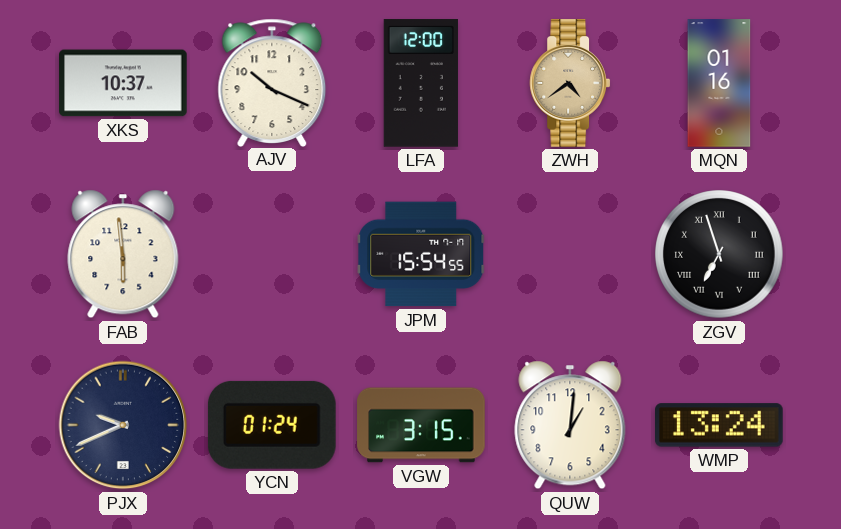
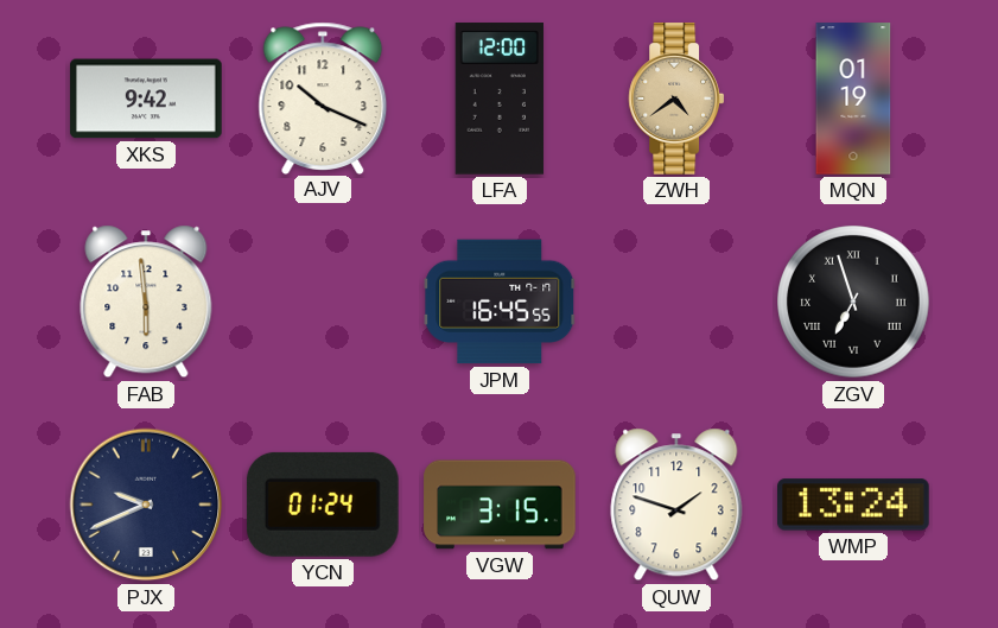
XKS: 10:37 -> 9:42
MQN: 01:16 -> 01:19
JPM: 15:54 -> 16:45
QUW: 1:01 -> 1:48
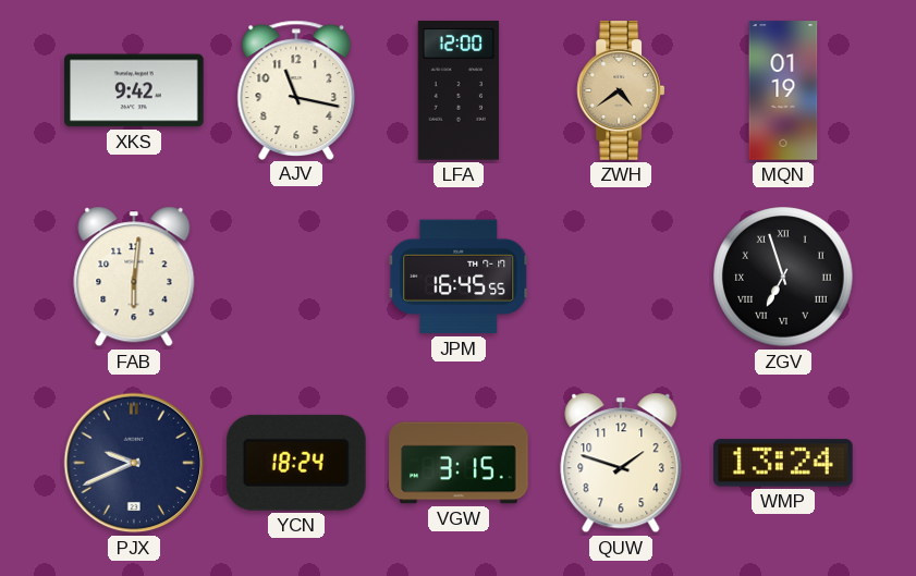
AJV: 10:19 -> 11:17
FAB: 5:59 -> 6:01
YCN: 01:24 -> 18:24
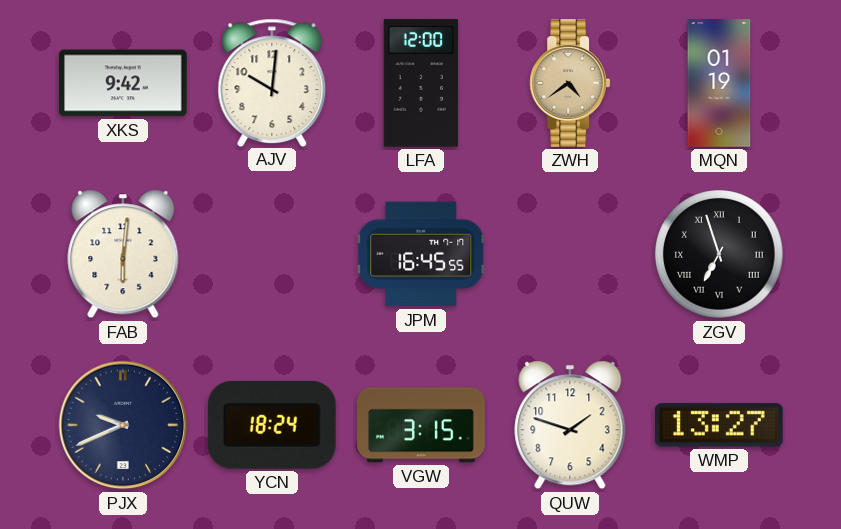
AJV: 11:17 -> 10:01
WMP: 13:24 -> 13:27
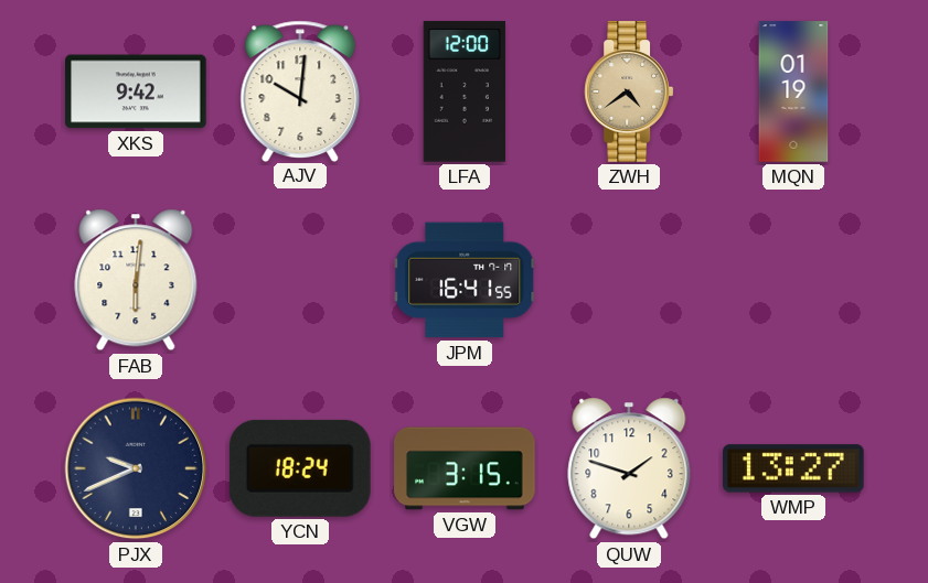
JPM: 16:45 -> 16:41
ZGV: 6:57 -> none
